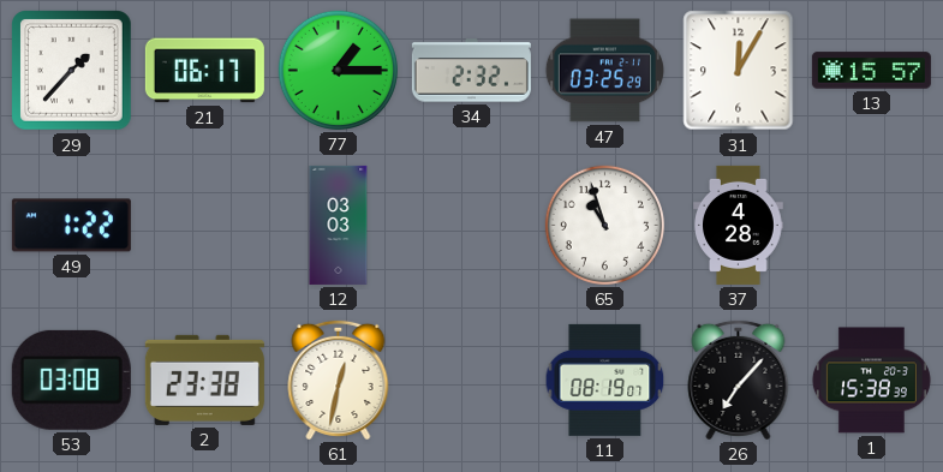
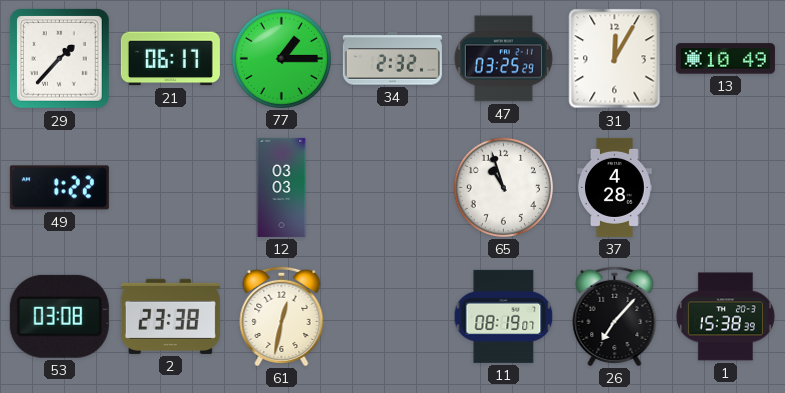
13: 15:57 -> 10:49
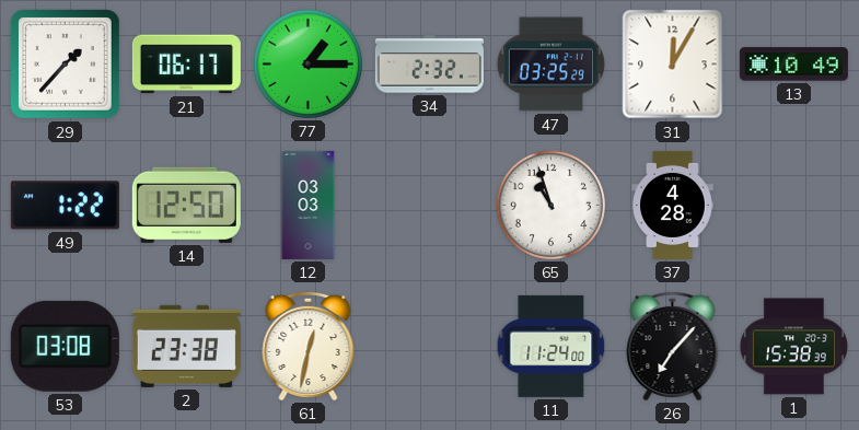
14: none -> 12:50
11: 08:19 -> 11:24
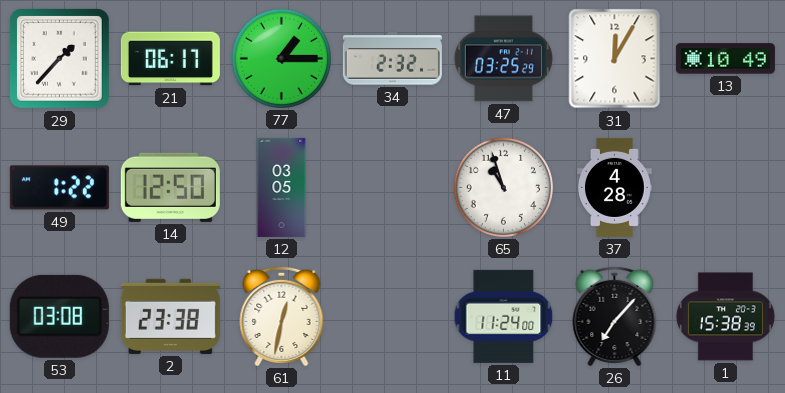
12: 03:03 -> 03:05
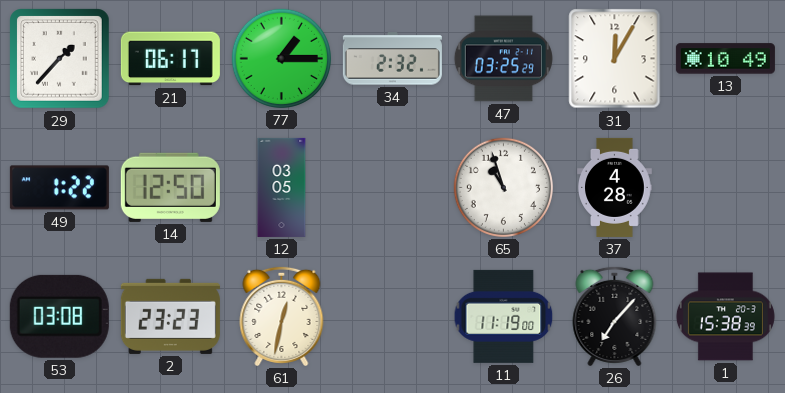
2: 23:38 -> 23:23
11: 11:24 -> 11:19
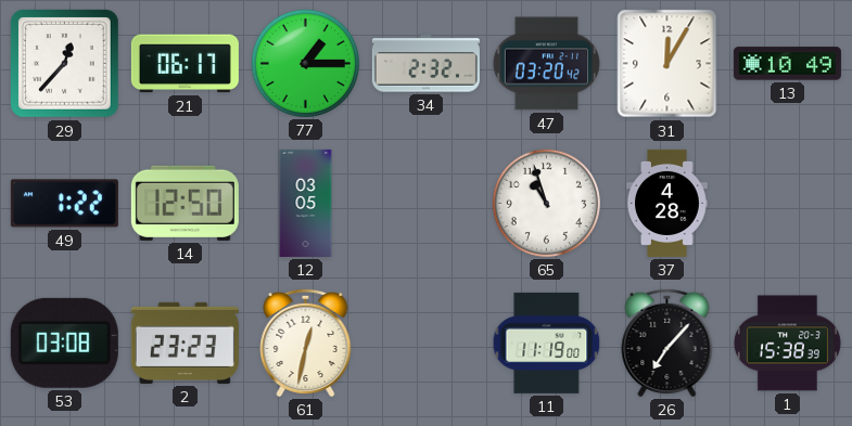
29: 1:37 -> 12:37
47: 03:25 -> 03:20
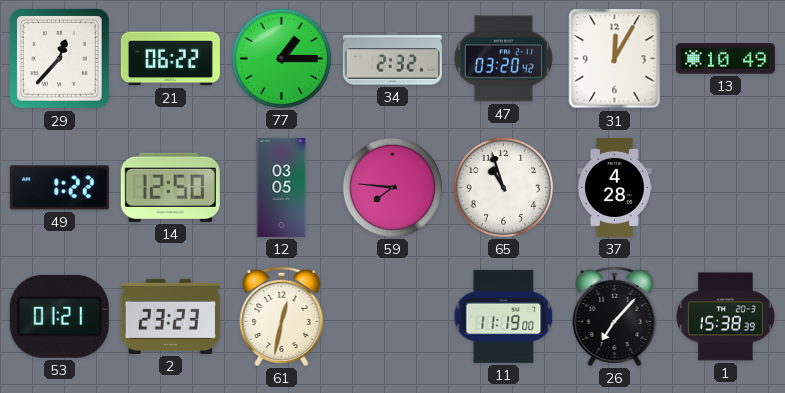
21: 06:17 -> 06:22
59: none -> 7:46
53: 03:08 -> 01:21
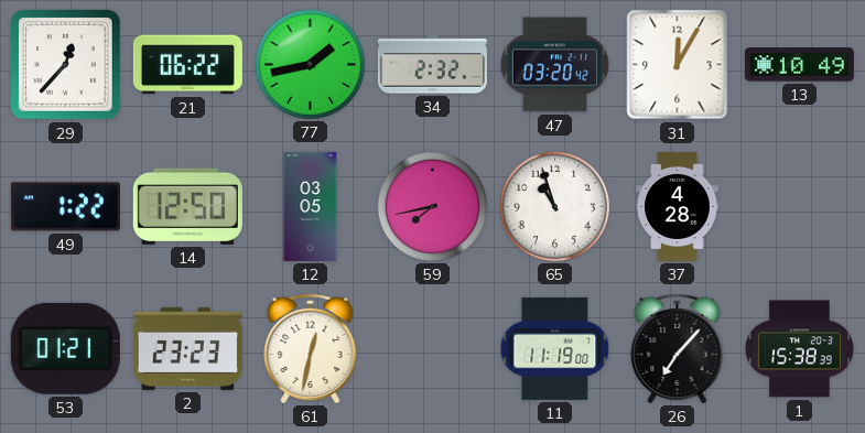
77: 1:15 -> 1:43
59: 7:46 -> 7:43
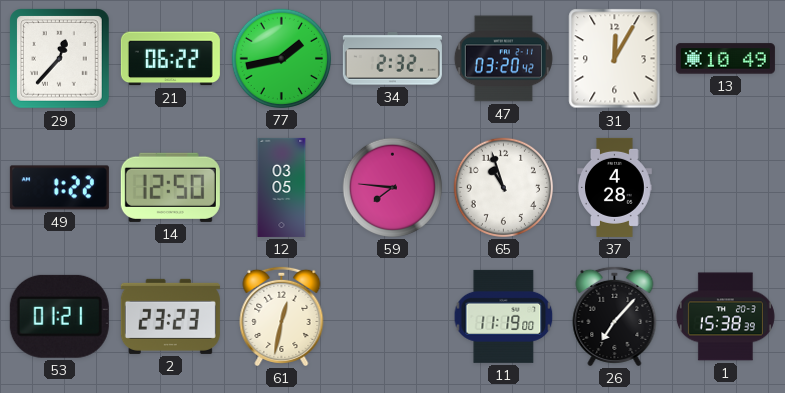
59: 7:43 -> 7:46
